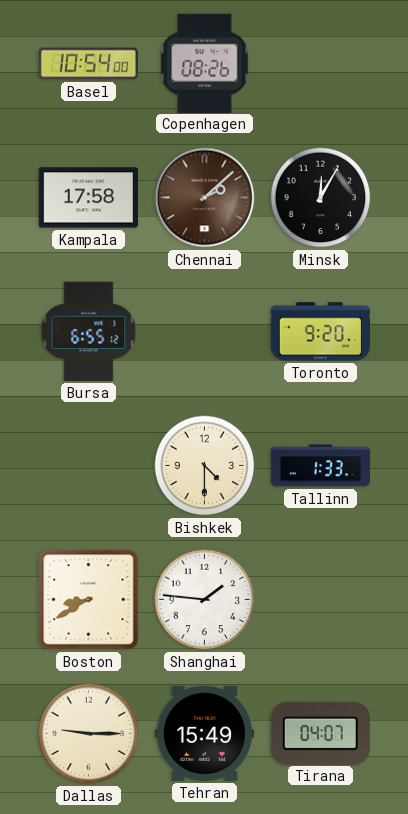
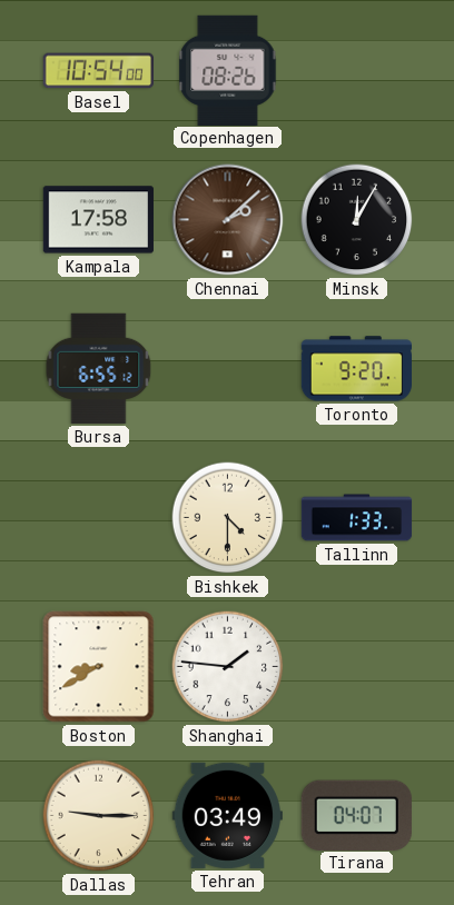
Tehran: 15:49 -> 03:49
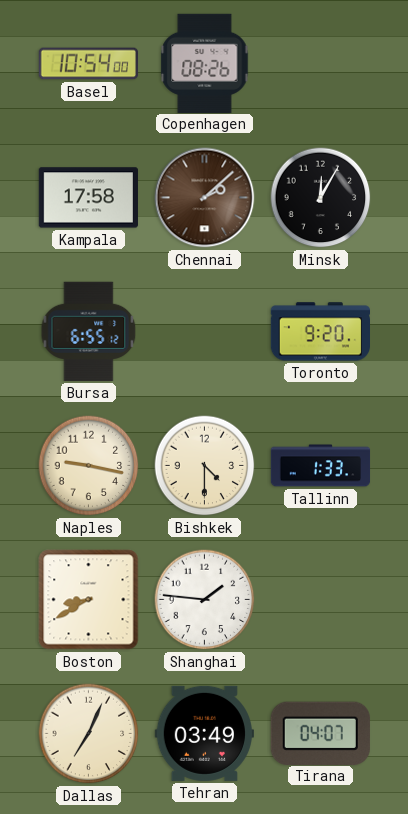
Naples: none -> 9:17
Dallas: 9:15 -> 7:04
